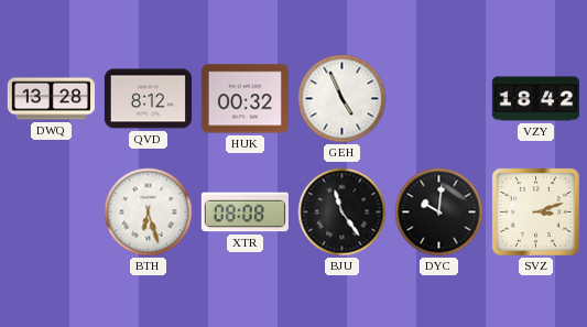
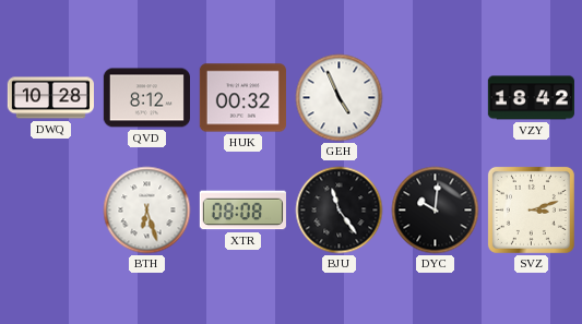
DWQ: 13:28 -> 10:28
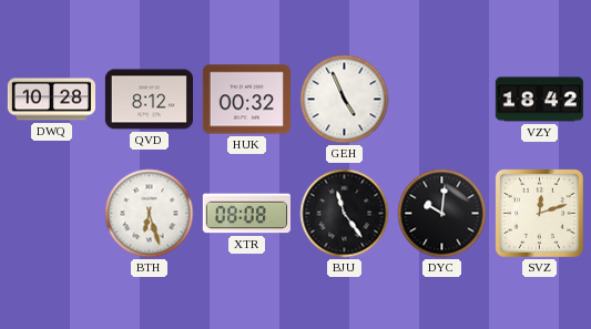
SVZ: 3:12 -> 12:12
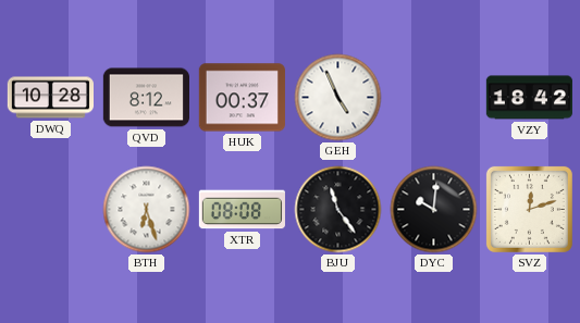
HUK: 00:32 -> 00:37
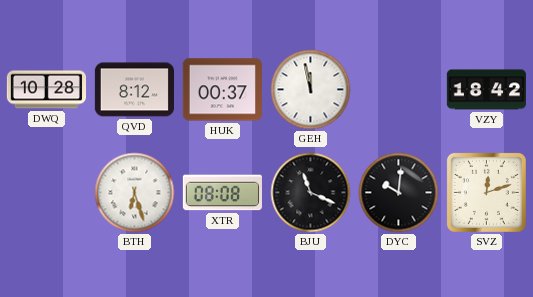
GEH: 4:56 -> 11:58
BJU: 11:24 -> 11:19
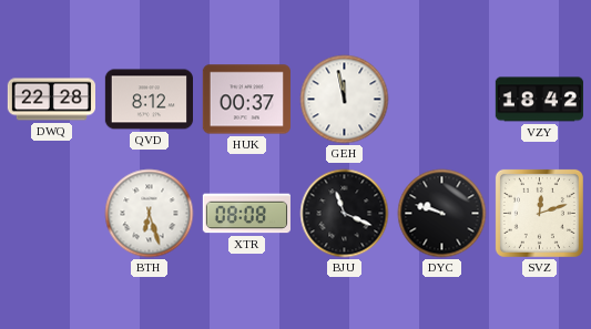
DWQ: 10:28 -> 22:28
DYC: 10:01 -> 9:48
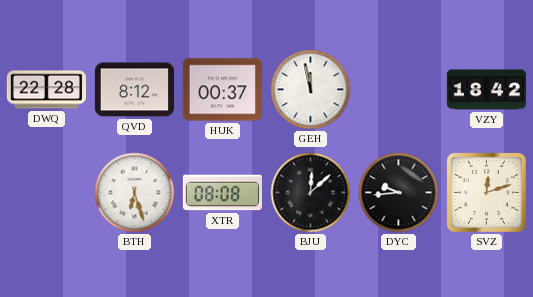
BJU: 11:19 -> 12:08
DYC: 9:48 -> 9:44
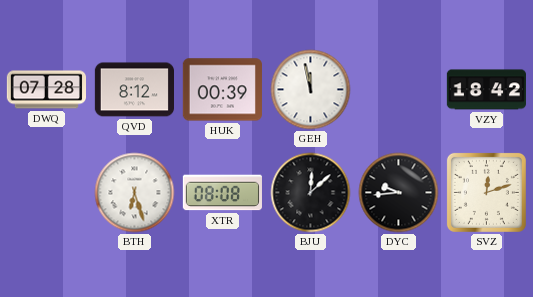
DWQ: 22:28 -> 07:28
HUK: 00:37 -> 00:39
